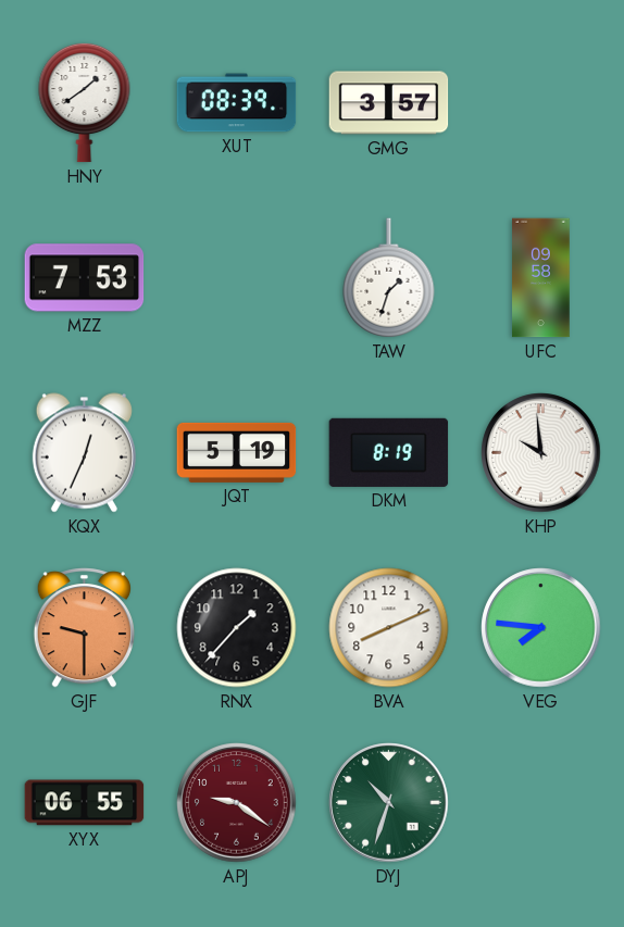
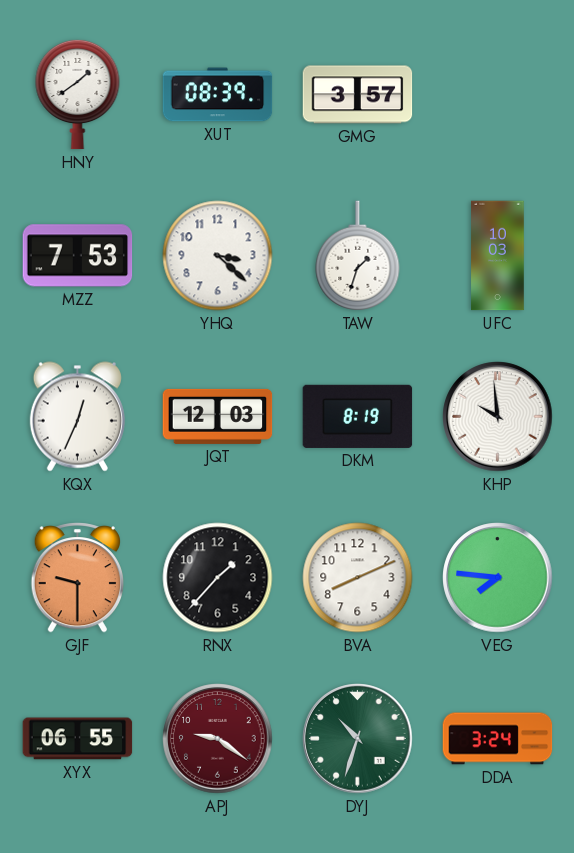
YHQ: none -> 3:22
UFC: 09:58 -> 10:03
JQT: 5:19 -> 12:03
DDA: none -> 3:24
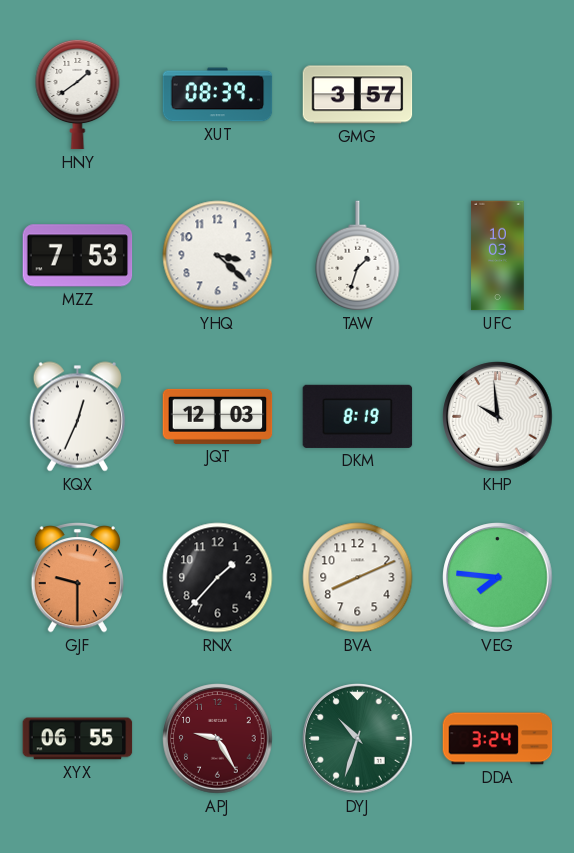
APJ: 9:21 -> 9:25
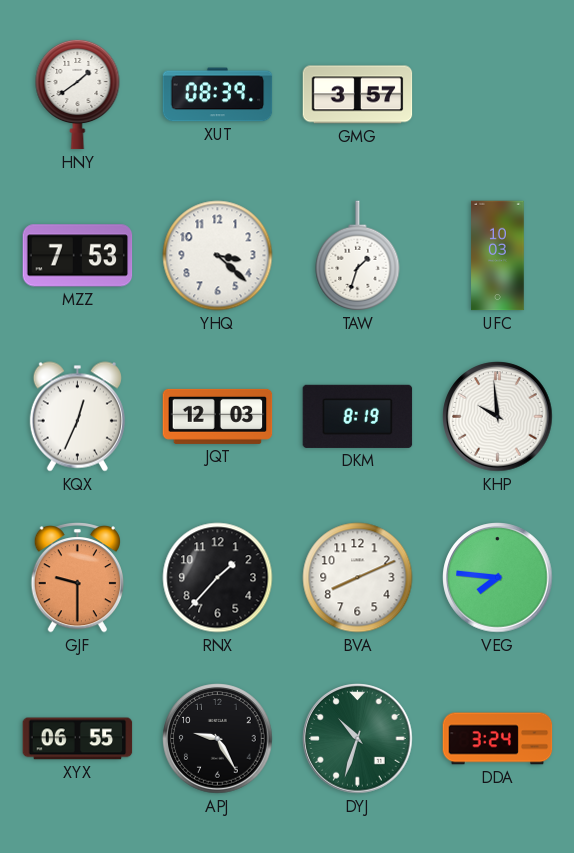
APJ dial: burgundy -> black
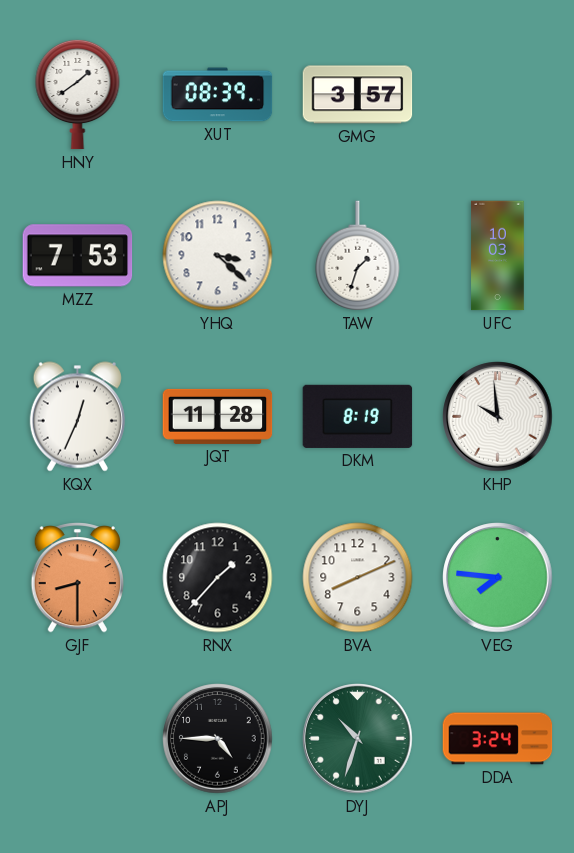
JQT: 12:03 -> 11:28
GJF: 9:30 -> 8:30
XYX: 06:55 -> none
APJ: 9:25 -> 4:45
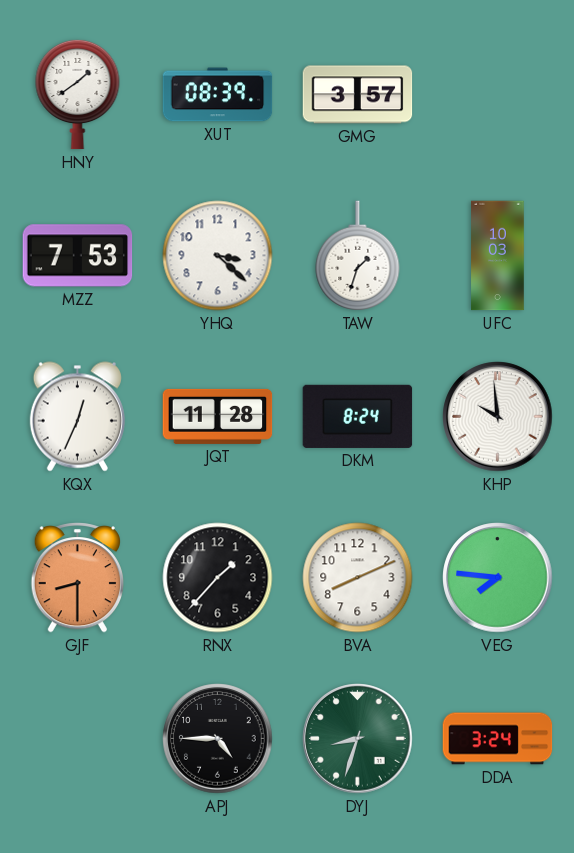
DKM: 8:19 -> 8:24
DYJ: 10:33 -> 8:33
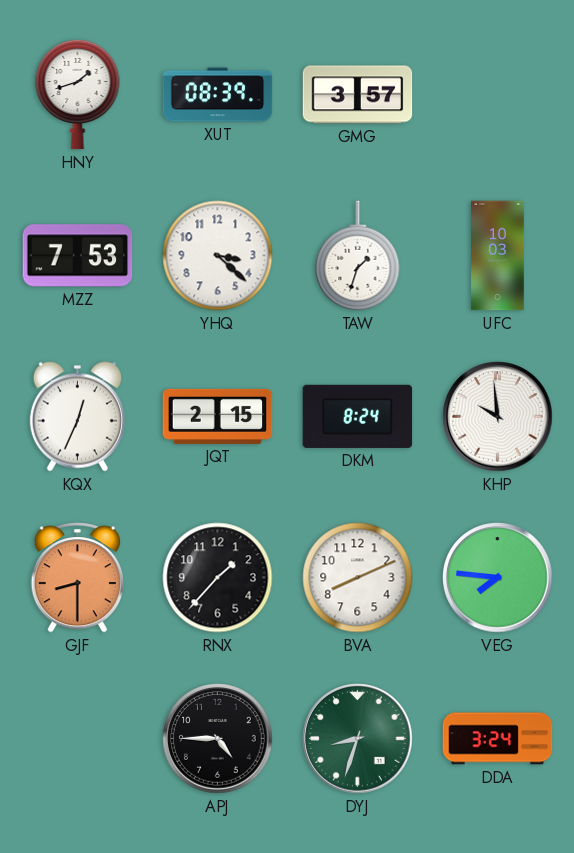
HNY: 1:39 -> 1:42
JQT: 11:28 -> 2:15
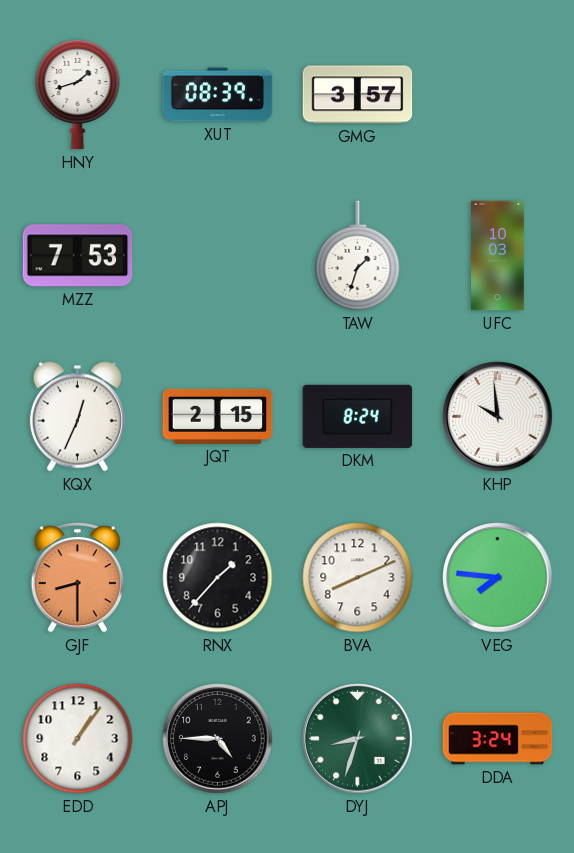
YHQ: 3:22 -> none
EDD: none -> 1:06
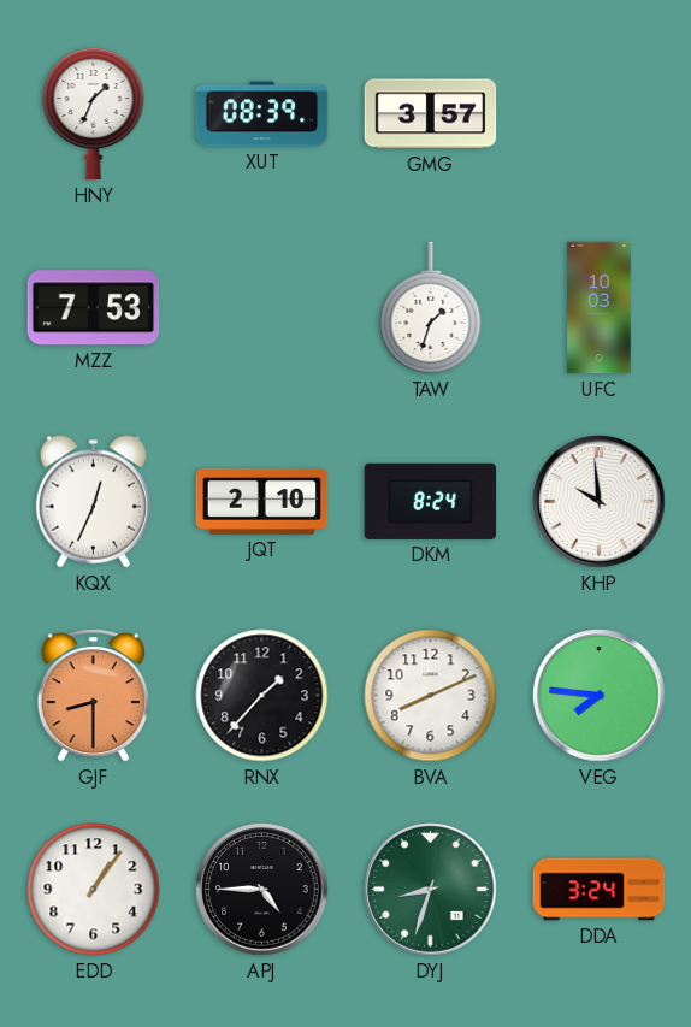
HNY: 1:42 -> 1:34
JQT: 2:15 -> 2:10
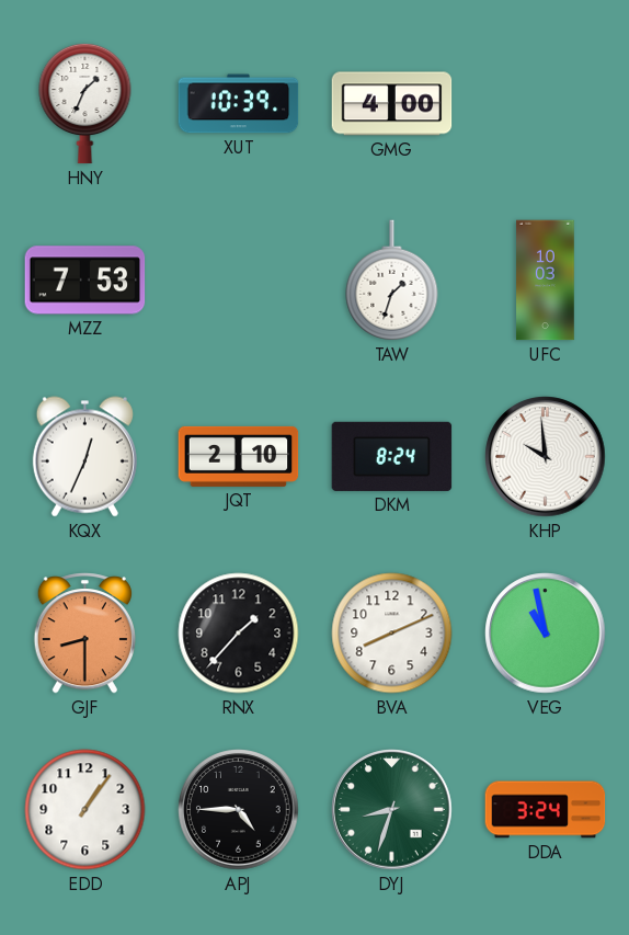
XUT: 08:39 -> 10:39
GMG: 3:57 -> 4:00
VEG: 7:46 -> 10:58
